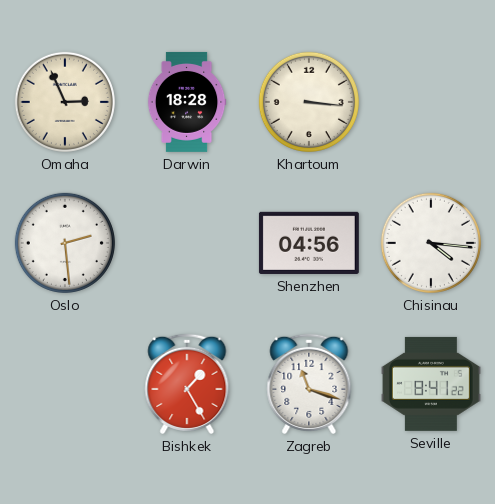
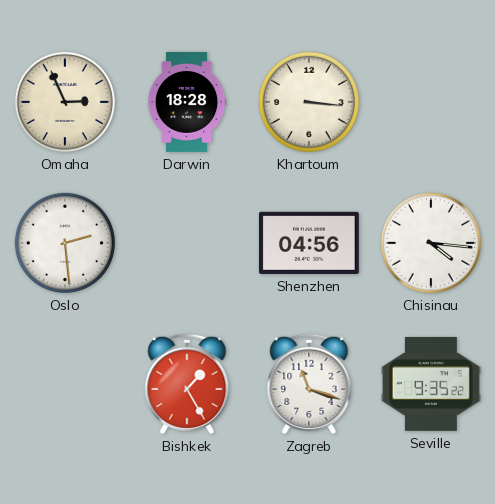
Seville: 8:41 -> 9:35
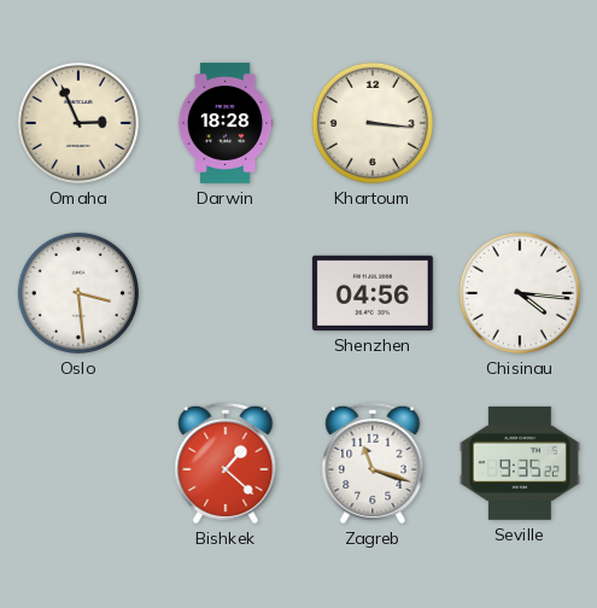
Oslo: 2:29 -> 3:29
Bishkek: 1:25 -> 1:22
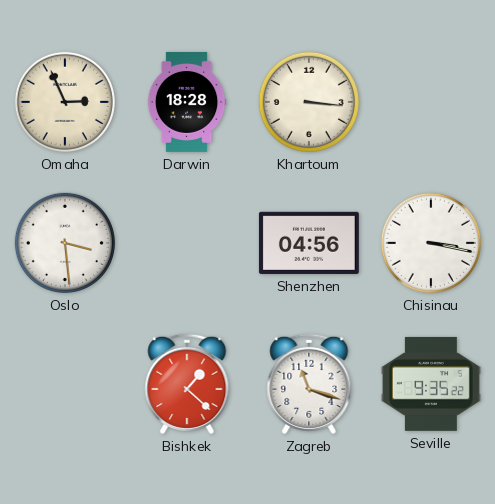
Chisinau: 4:16 -> 3:17
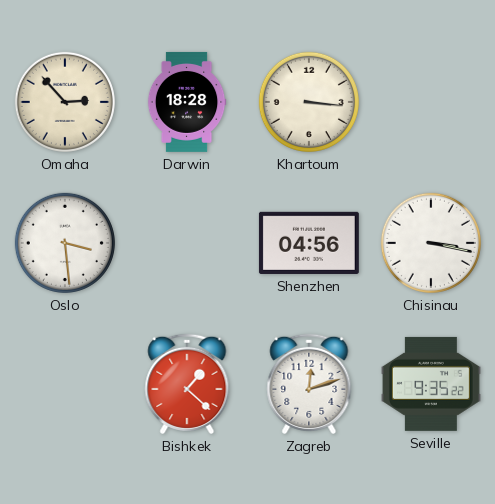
Omaha: 2:56 -> 2:53
Zagreb: 11:18 -> 12:12
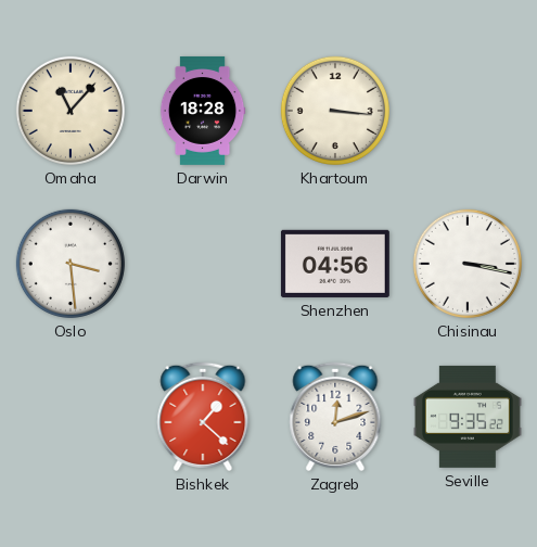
Omaha: 2:53 -> 11:07
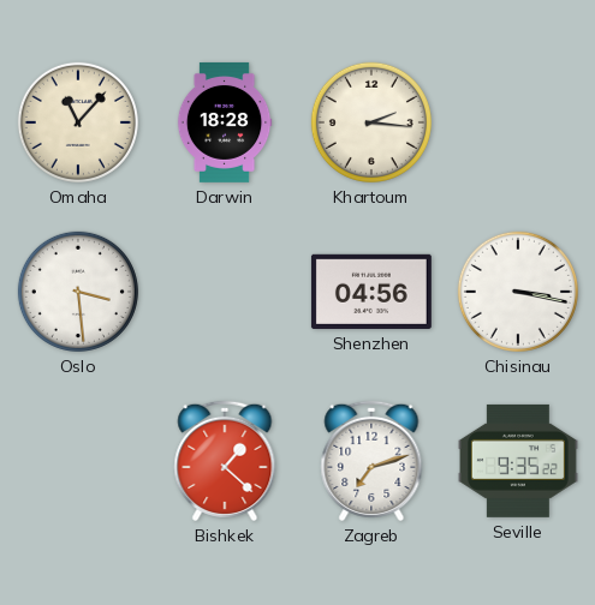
Khartoum: 3:16 -> 2:16
Zagreb: 12:12 -> 7:12
